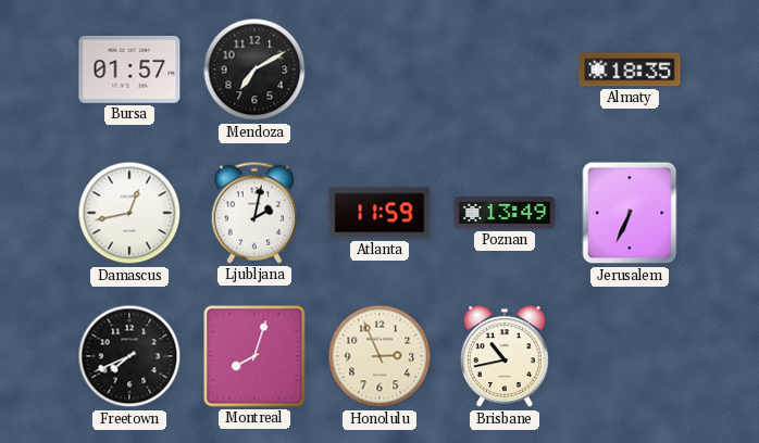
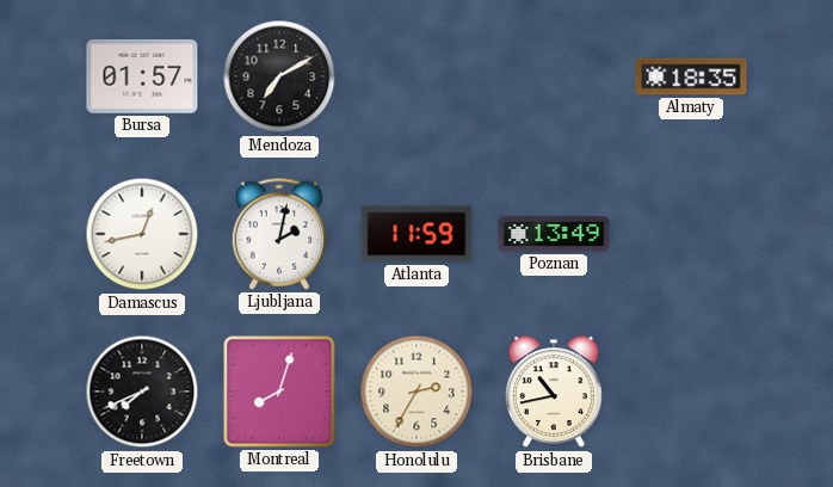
Jerusalem: 6:34 -> none
Honolulu: 2:56 -> 2:35
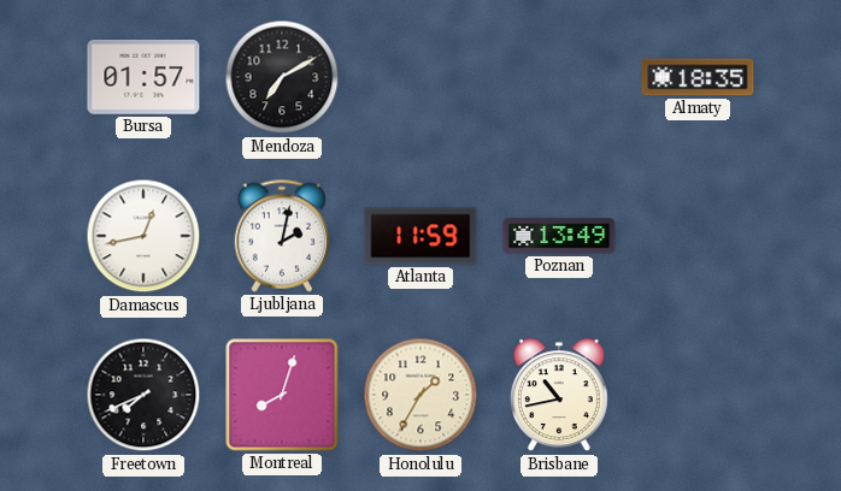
Honolulu: 2:35 -> 1:35
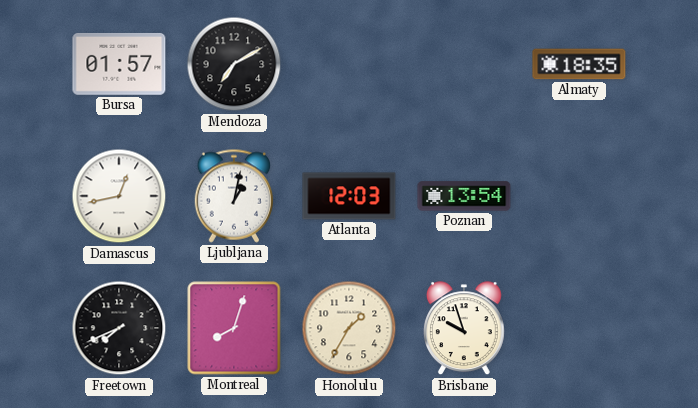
Ljubljana: 2:02 -> 1:02
Atlanta: 11:59 -> 12:03
Poznan: 13:49 -> 13:54
Brisbane: 10:43 -> 9:57
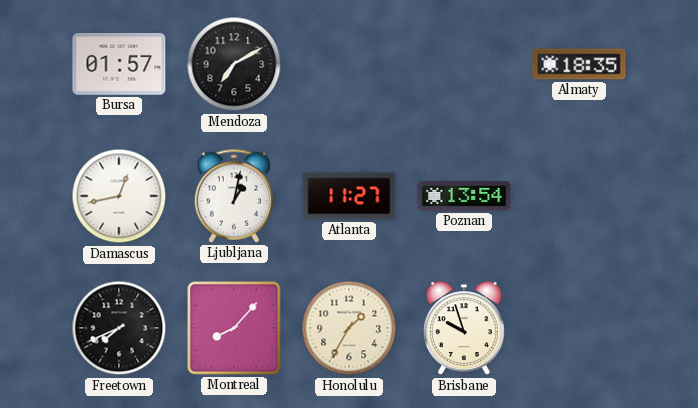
Atlanta: 12:03 -> 11:27
Montreal: 8:03 -> 8:07
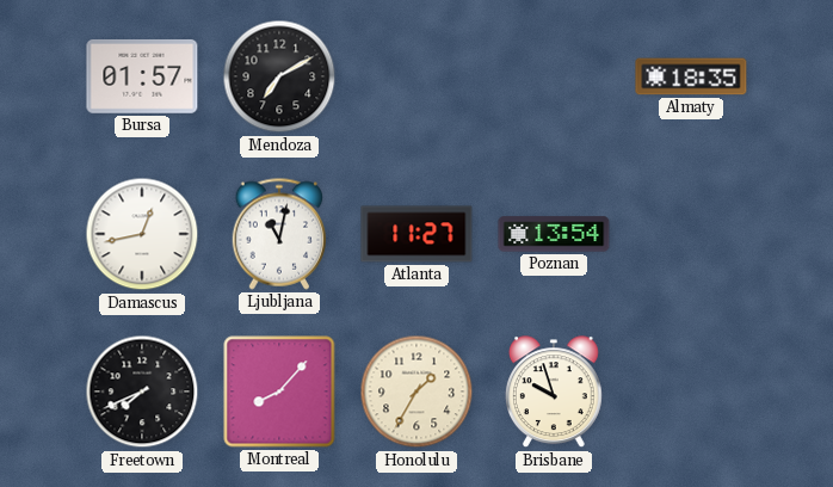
Ljubljana: 1:02 -> 11:02
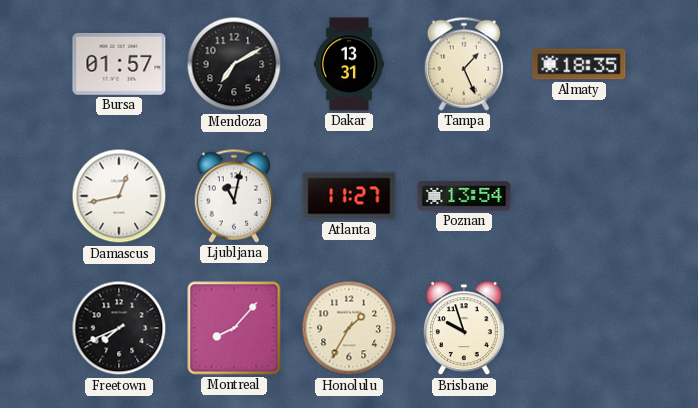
Dakar: none -> 13:31
Tampa: none -> 1:26
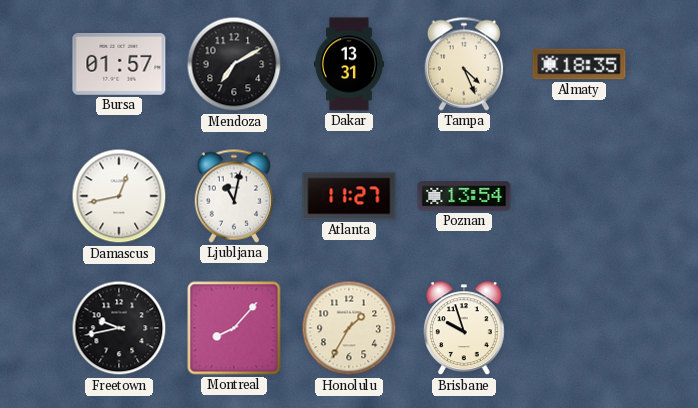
Tampa: 1:26 -> 4:26
Freetown: 7:41 -> 9:43
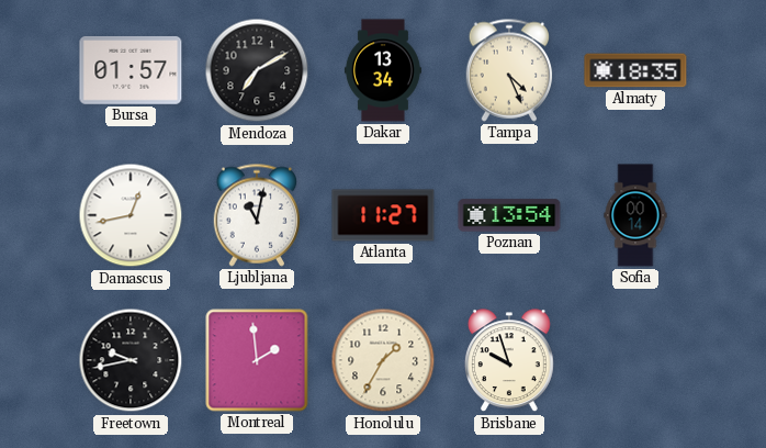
Dakar: 13:31 -> 13:34
Sofia: none -> 00:14
Montreal: 8:07 -> 1:59
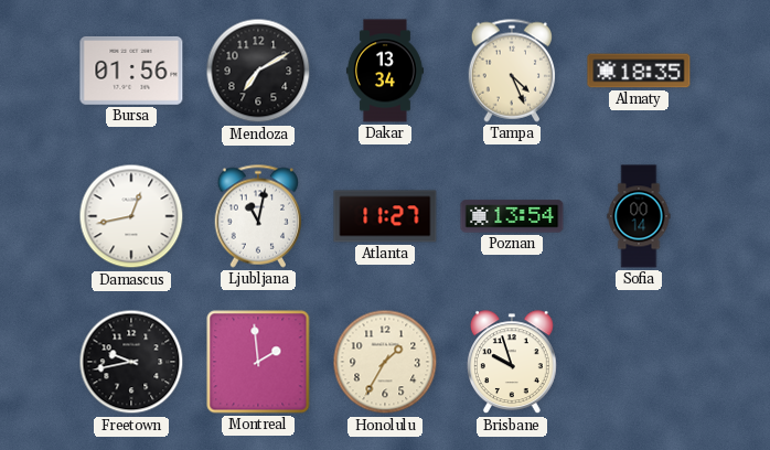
Bursa: 01:57 -> 01:56
